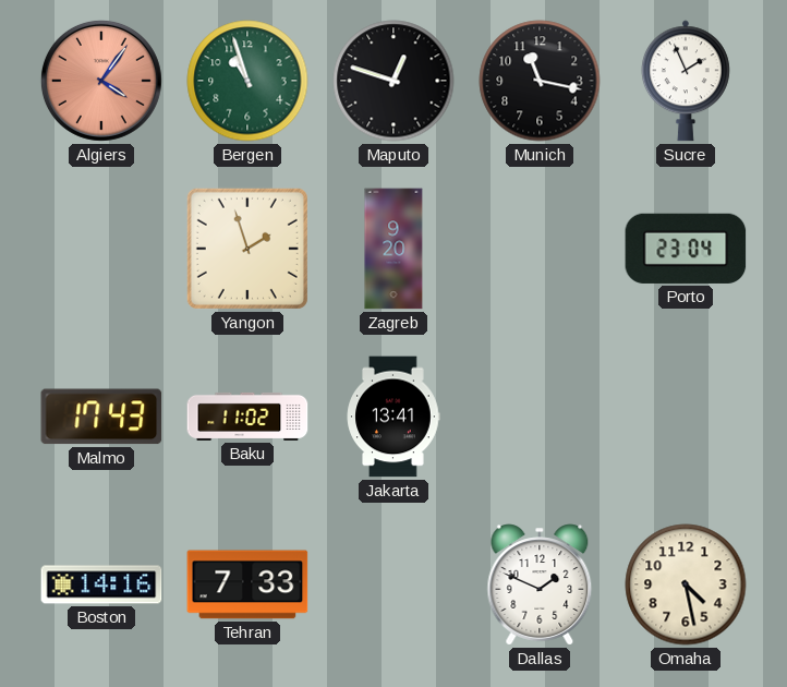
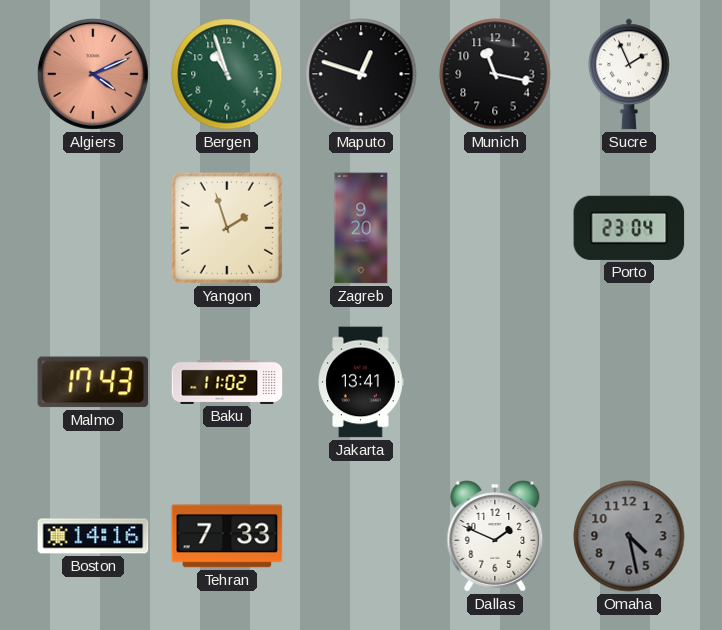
Algiers: 4:06 -> 4:11
Omaha dial: cream -> grey
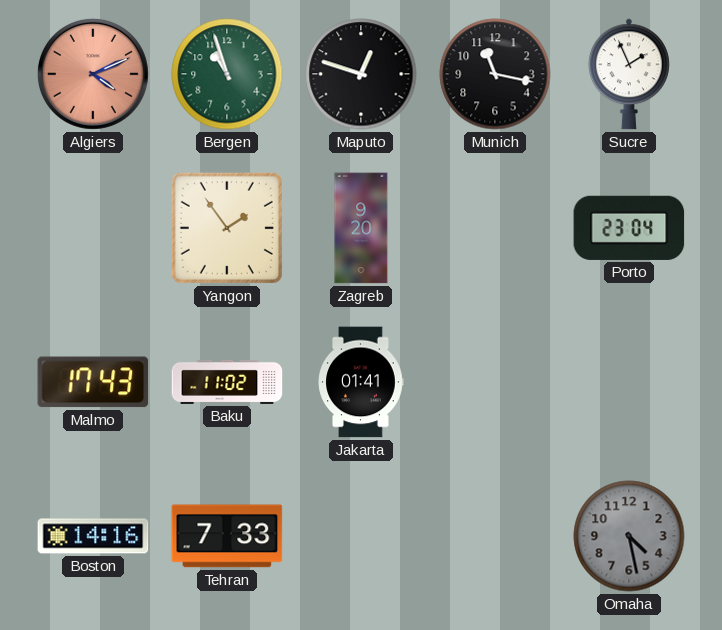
Yangon: 1:57 -> 1:54
Jakarta: 13:41 -> 01:41
Dallas: 1:49 -> none
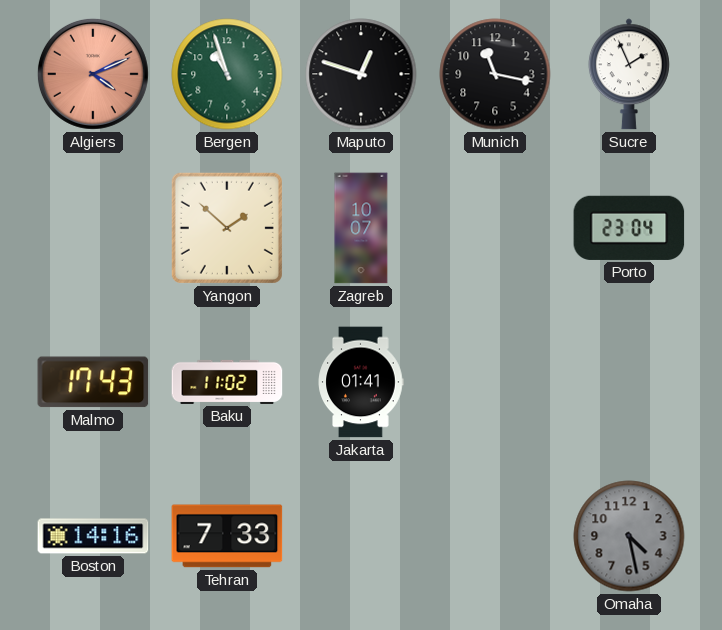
Yangon: 1:54 -> 1:52
Zagreb: 9:20 -> 10:07
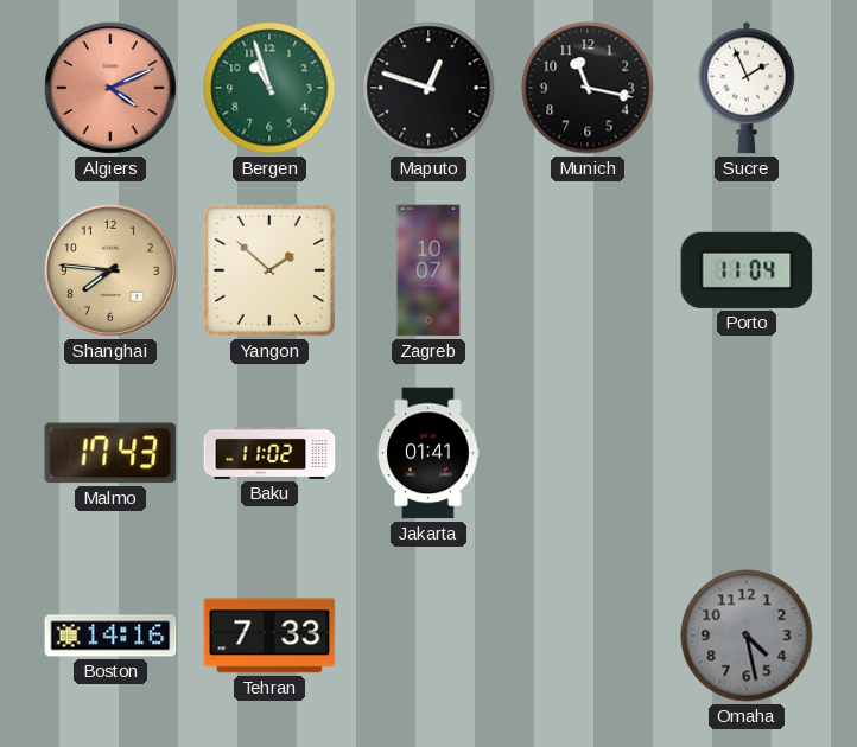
Shanghai: none -> 7:46
Porto: 23:04 -> 11:04
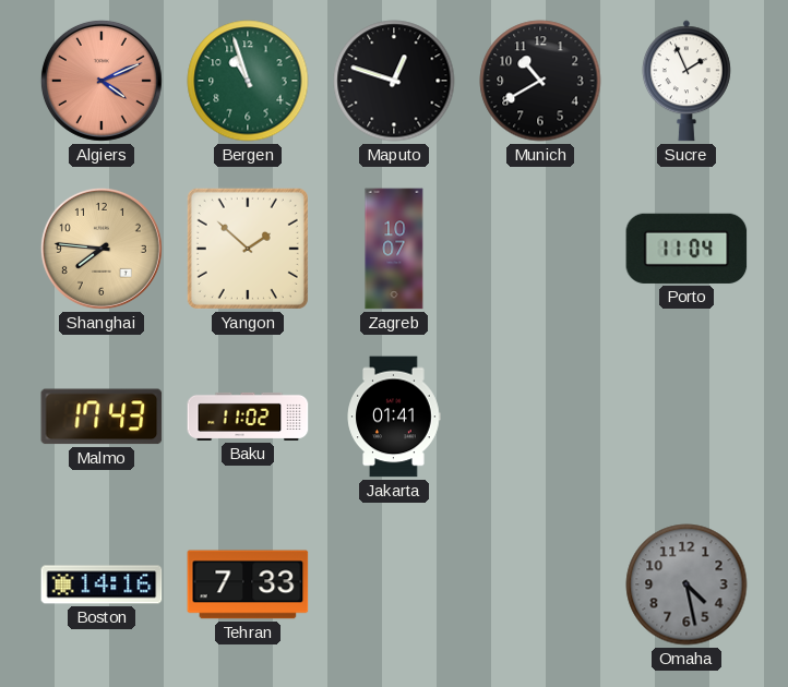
Munich: 11:17 -> 10:40
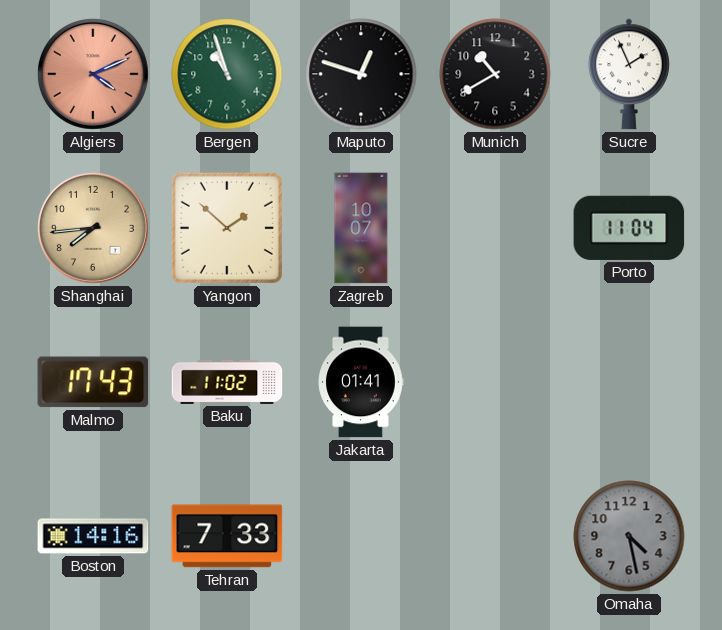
Shanghai: 7:46 -> 7:44
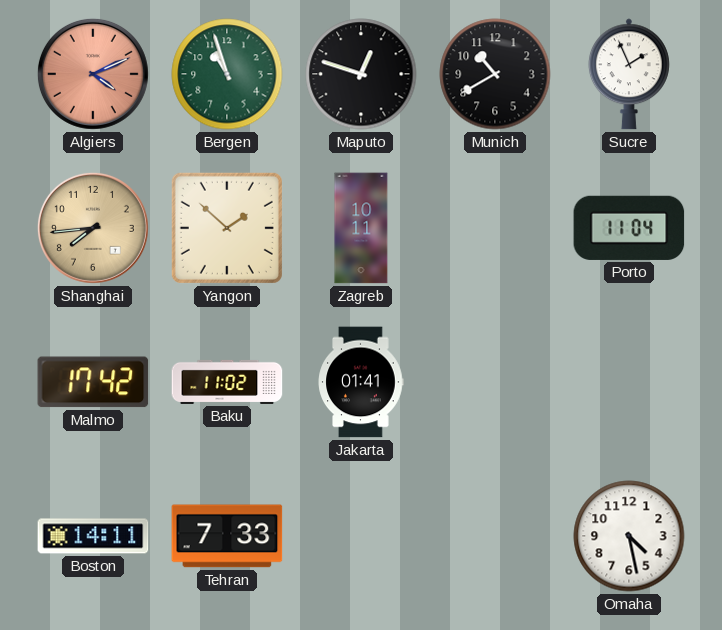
Zagreb: 10:07 -> 10:11
Malmo: 17:43 -> 17:42
Boston: 14:16 -> 14:11
Omaha dial: grey -> white
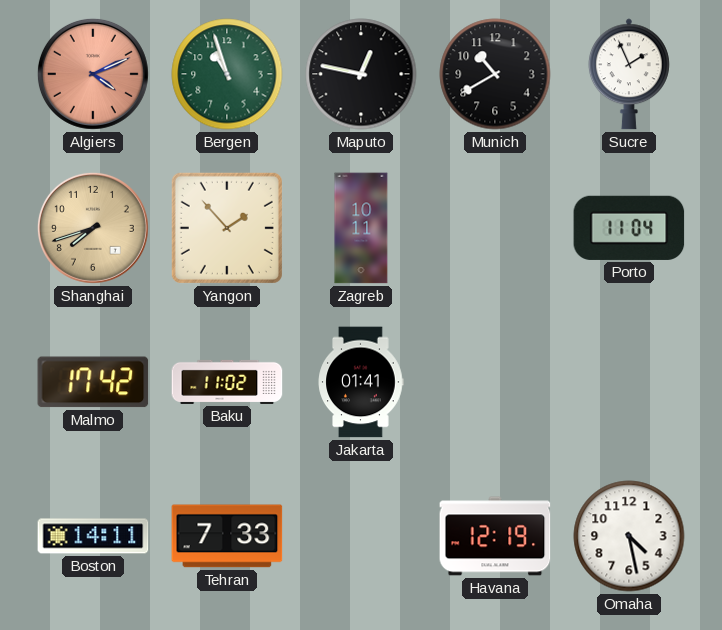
Maputo: 12:48 -> 12:47
Shanghai: 7:44 -> 7:42
Yangon: 1:52 -> 1:53
Havana: none -> 12:19
